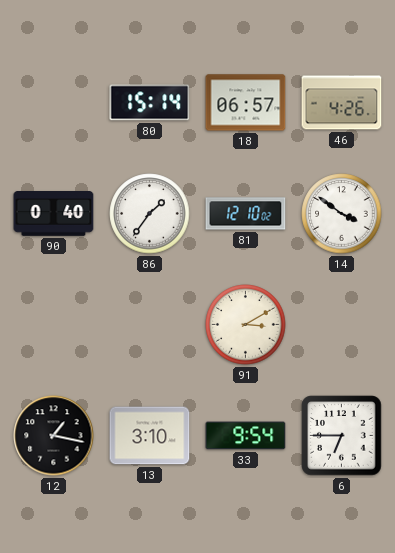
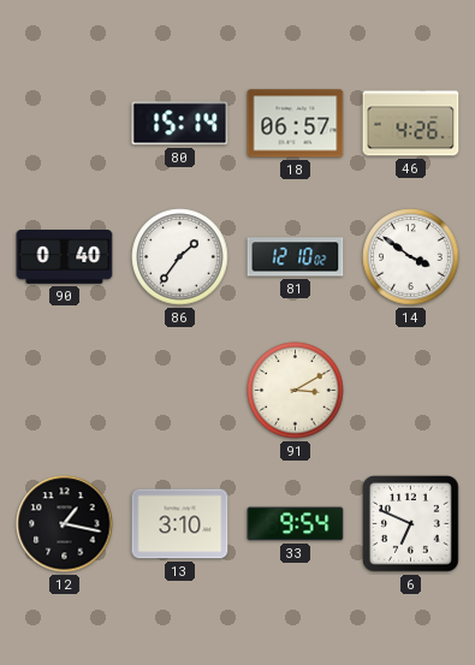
6: 6:45 -> 6:49
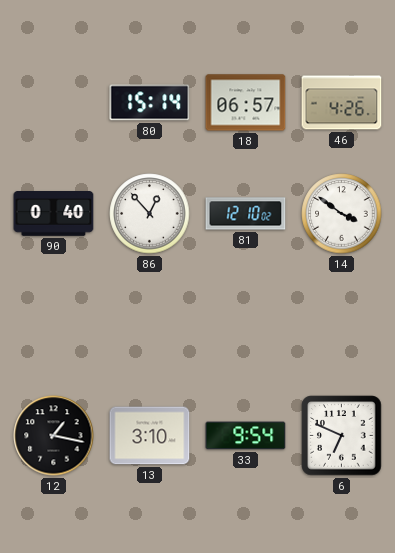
86: 1:36 -> 12:53
91: 3:10 -> none
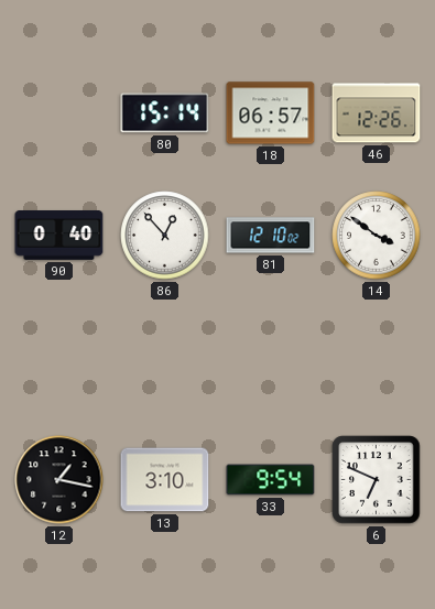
46: 4:26 -> 12:26
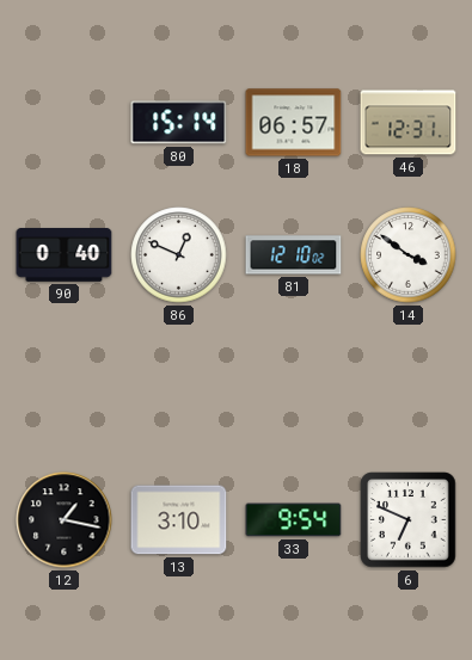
46: 12:26 -> 12:31
86: 12:53 -> 12:49
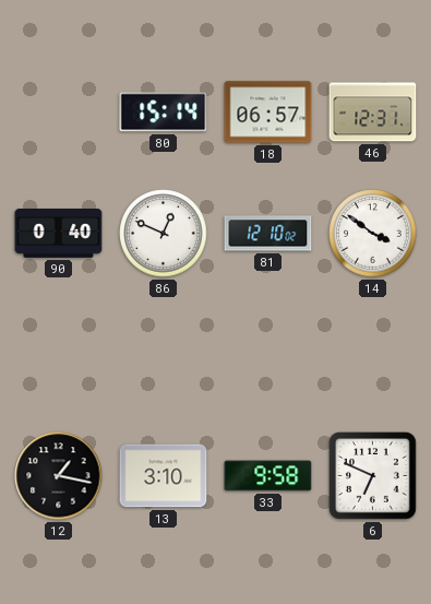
33: 9:54 -> 9:58
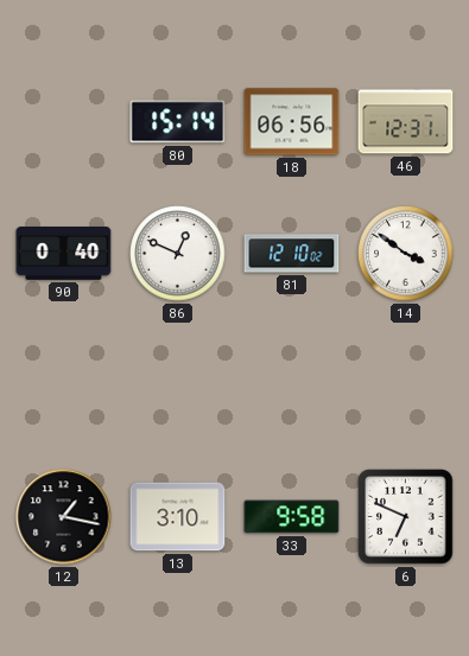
18: 06:57 -> 06:56
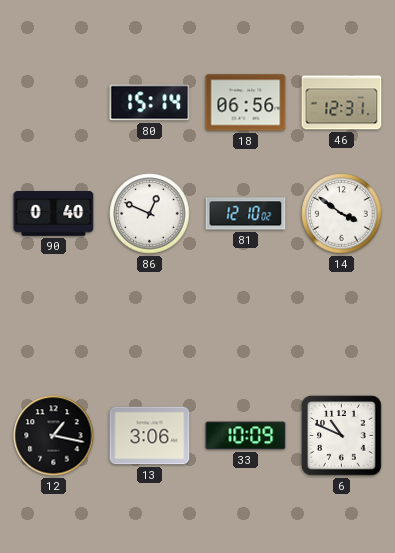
13: 3:10 -> 3:06
33: 9:58 -> 10:09
6: 6:49 -> 10:49
